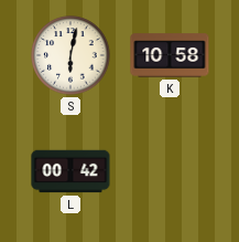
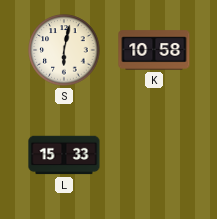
L: 00:42 -> 15:33
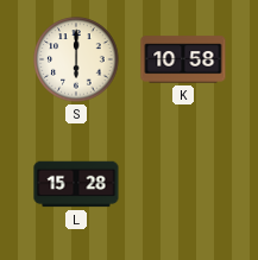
S: 6:02 -> 6:00
L: 15:33 -> 15:28
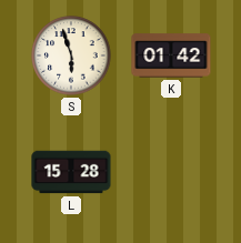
S: 6:00 -> 5:57
K: 10:58 -> 01:42
